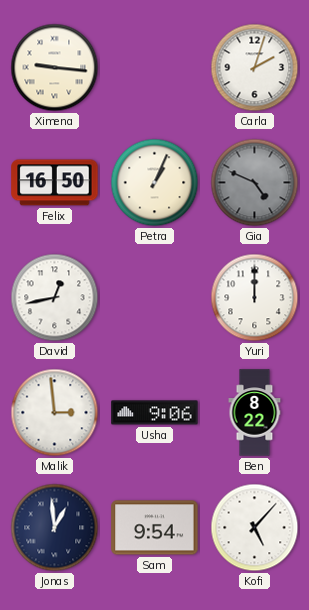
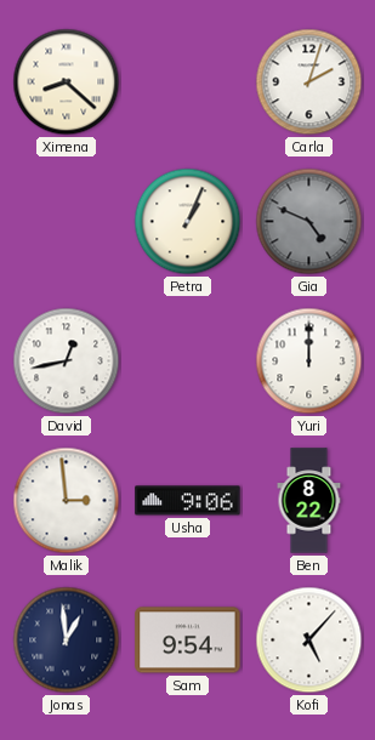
Ximena: 9:16 -> 8:22
Felix: 16:50 -> none
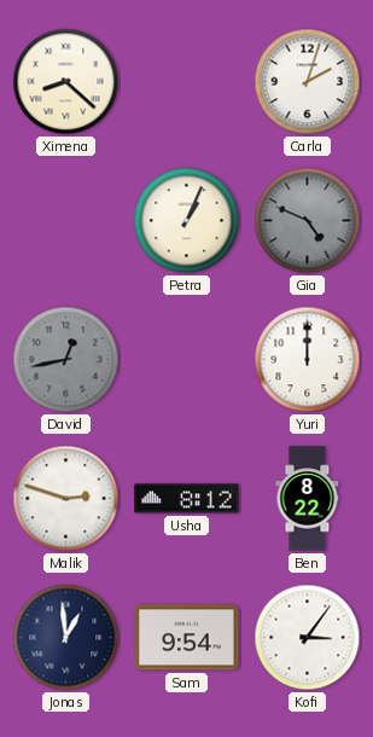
David dial: white -> grey
Malik: 2:59 -> 2:48
Usha: 9:06 -> 8:12
Kofi: 5:07 -> 3:06
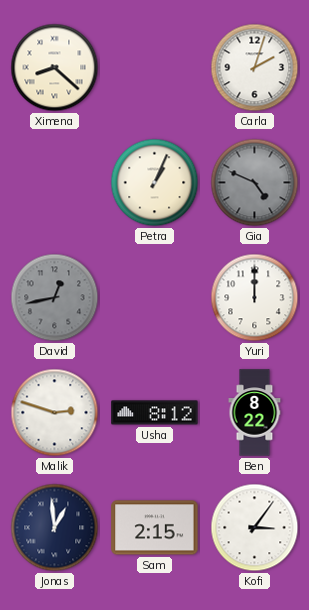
Sam: 9:54 -> 2:15
